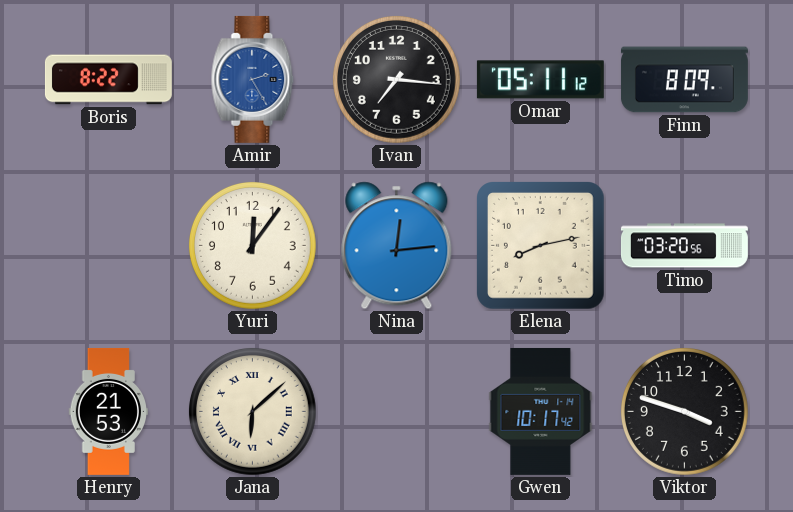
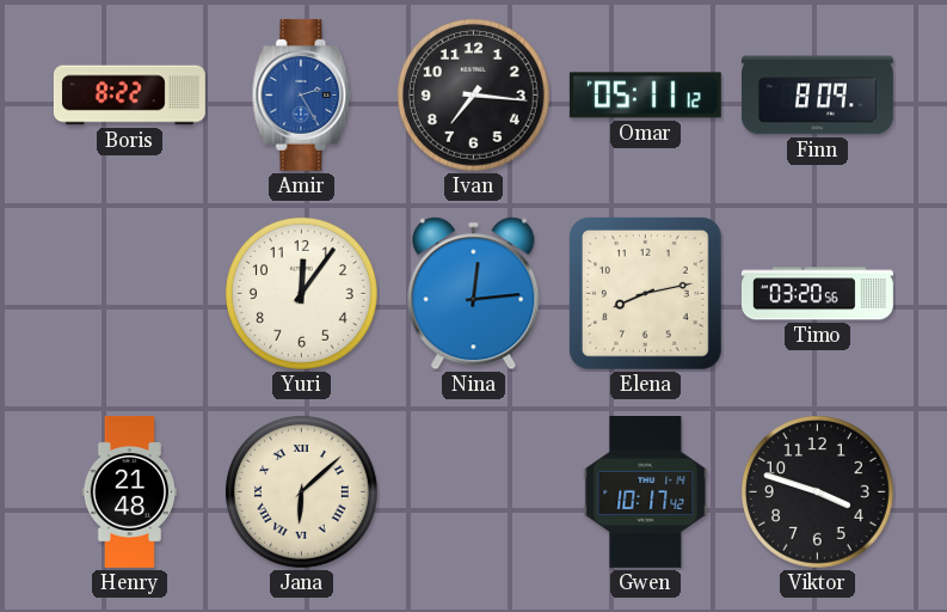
Henry: 21:53 -> 21:48
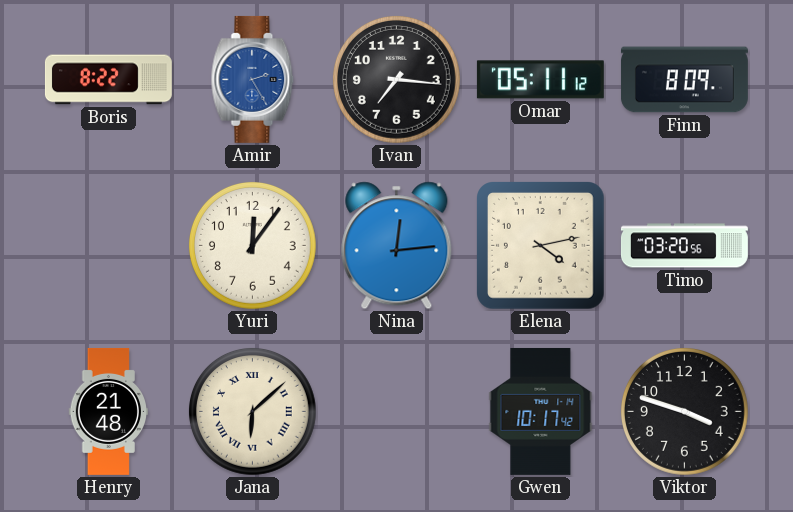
Elena: 8:13 -> 4:13
